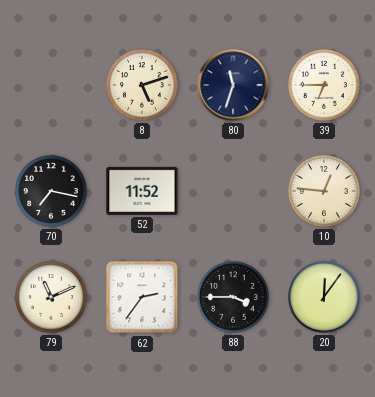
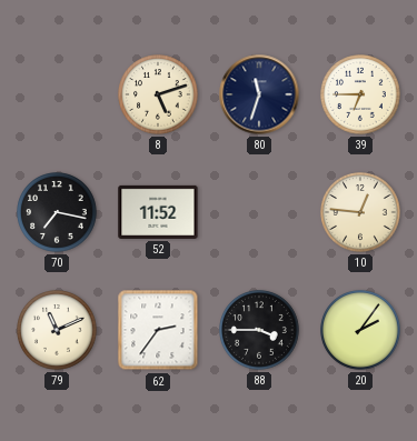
20: 12:06 -> 2:06
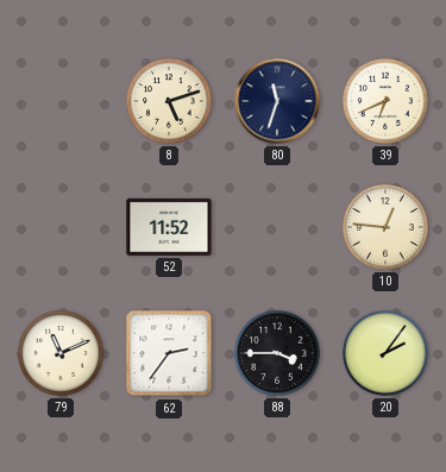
39: 6:45 -> 6:41
70: 7:17 -> none
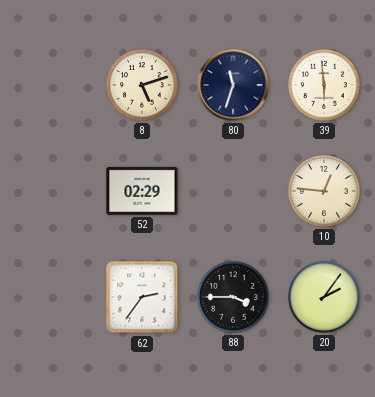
39: 6:41 -> 5:59
52: 11:52 -> 02:29
79: 11:11 -> none
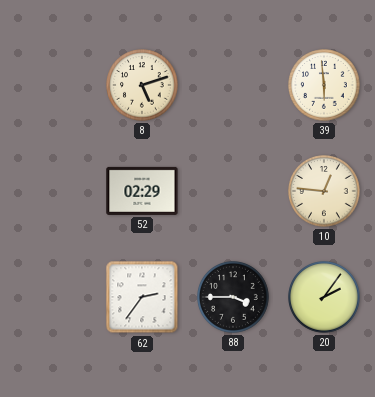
80: 11:33 -> none
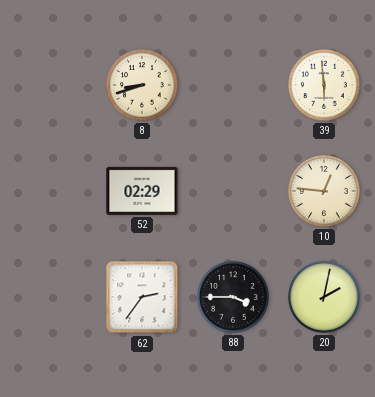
8: 5:12 -> 8:42
20: 2:06 -> 2:02
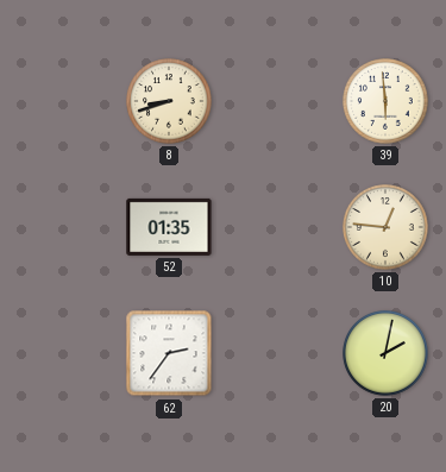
52: 02:29 -> 01:35
88: 3:45 -> none
